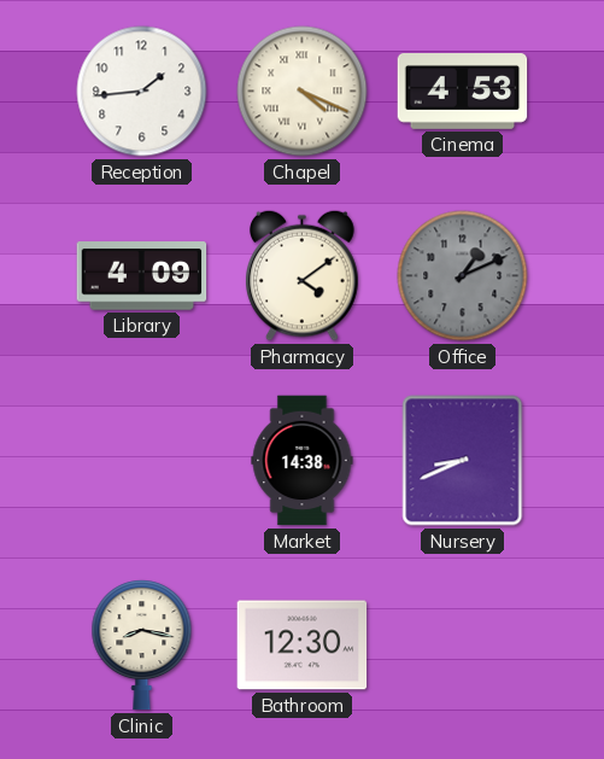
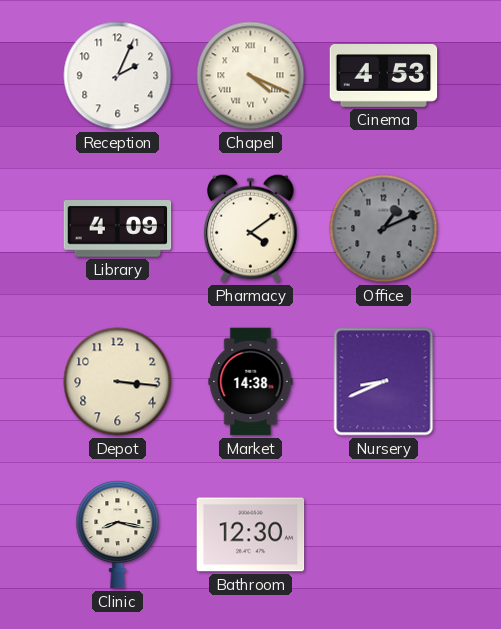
Reception: 1:44 -> 2:04
Depot: none -> 3:16
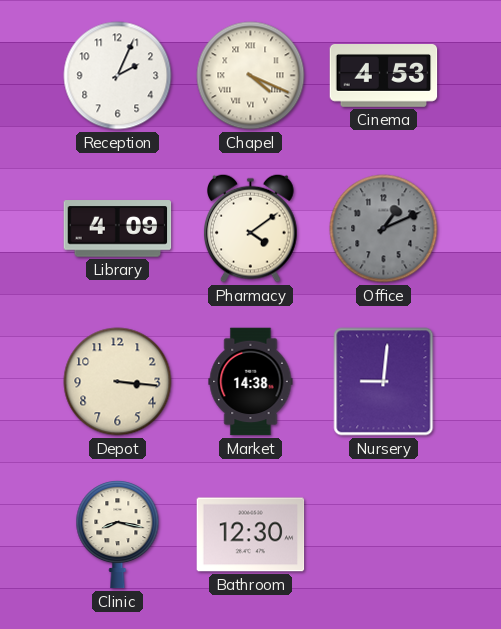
Nursery: 8:41 -> 9:01
